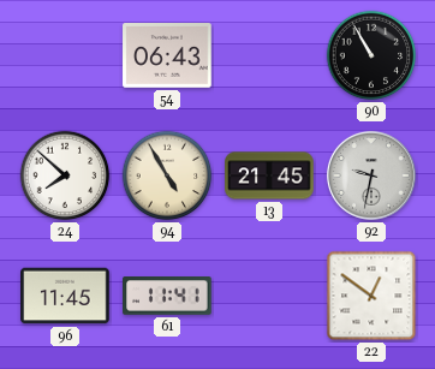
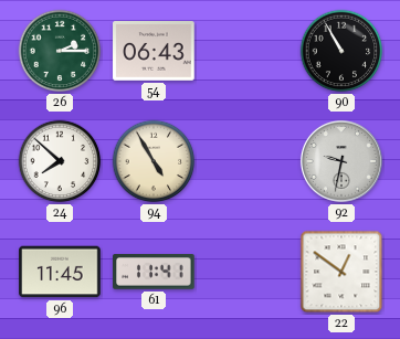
26: none -> 2:15
13: 21:45 -> none
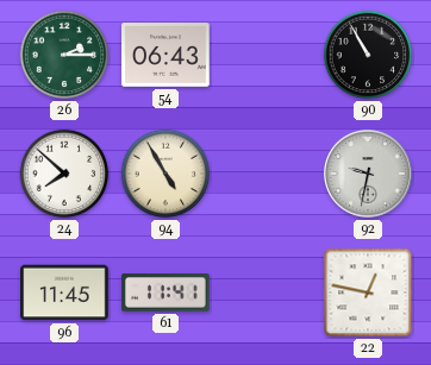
22: 12:51 -> 12:47
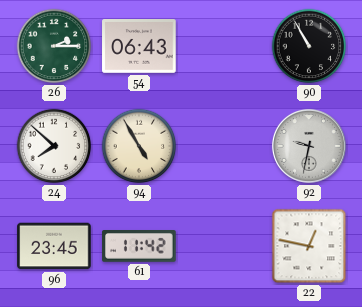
96: 11:45 -> 23:45
61: 11:41 -> 11:42
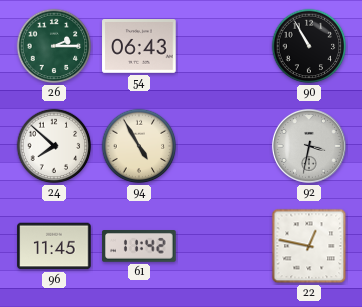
92: 9:32 -> 3:32
96: 23:45 -> 11:45
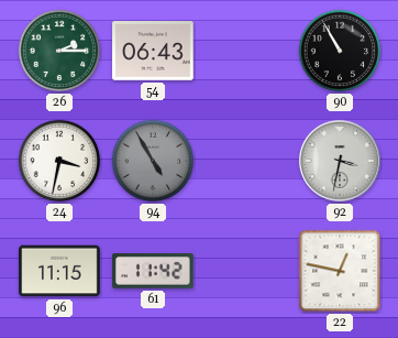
24: 7:52 -> 3:32
94 dial: cream -> grey
96: 11:45 -> 11:15
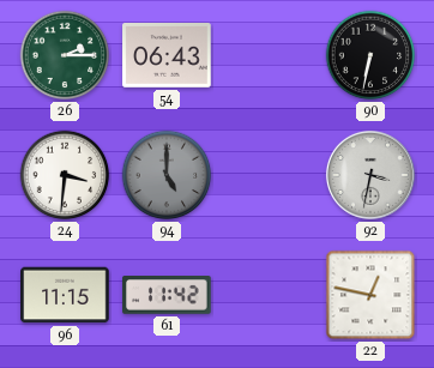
90: 10:55 -> 6:32
24: 3:32 -> 3:31
94: 4:55 -> 5:00
